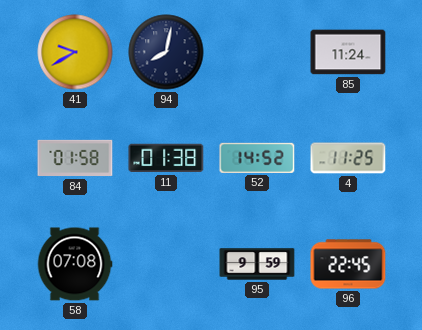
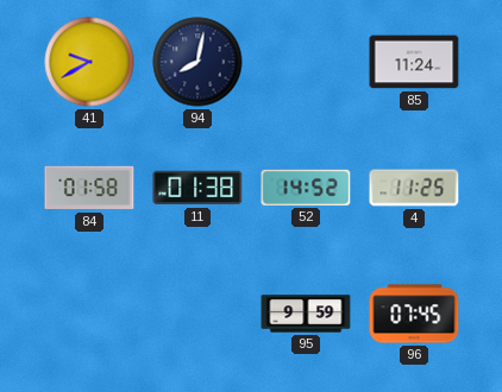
58: 07:08 -> none
96: 22:45 -> 07:45
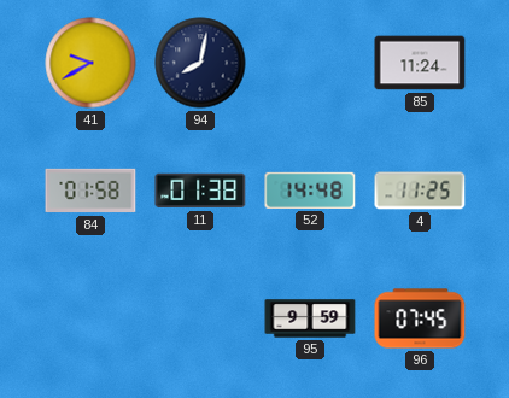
52: 14:52 -> 14:48
